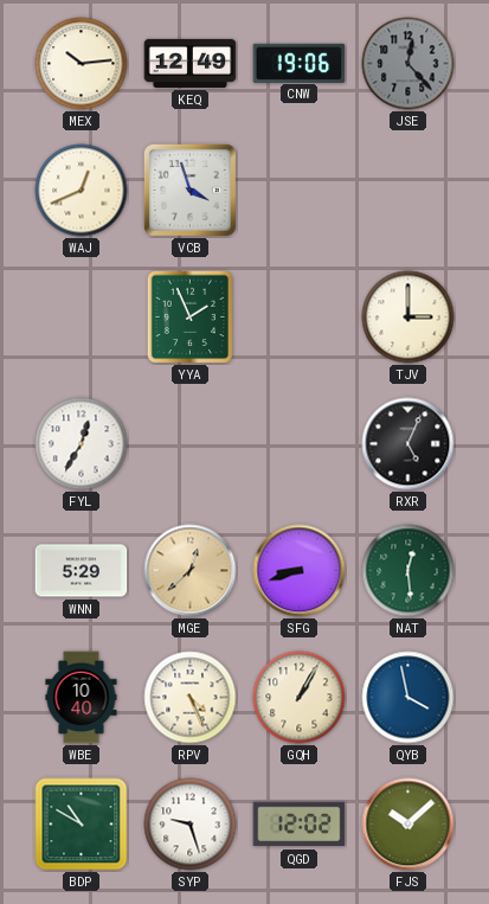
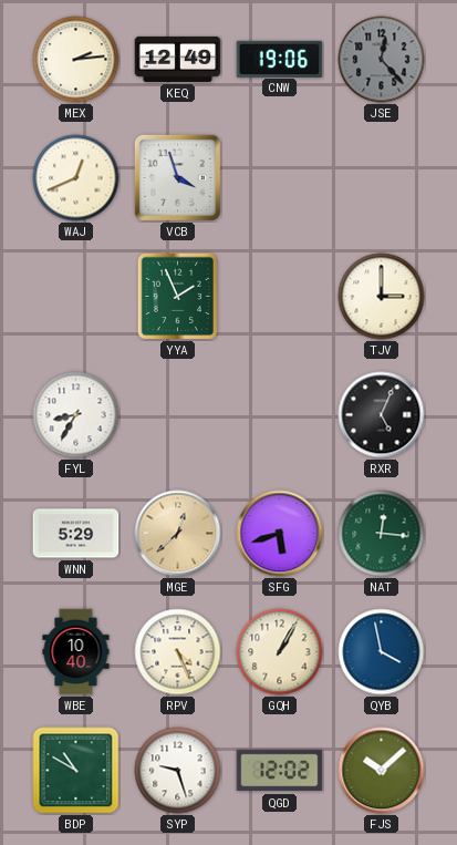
MEX: 10:14 -> 2:14
FYL: 12:35 -> 8:35
SFG: 8:42 -> 5:42
NAT: 12:29 -> 12:16
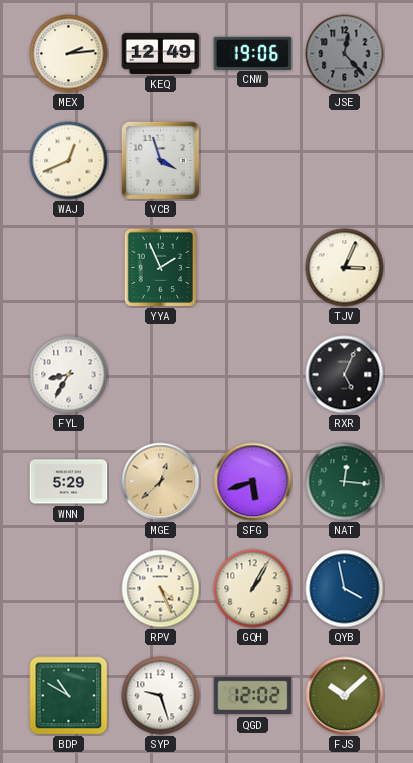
TJV: 3:00 -> 3:04
WBE: 10:40 -> none
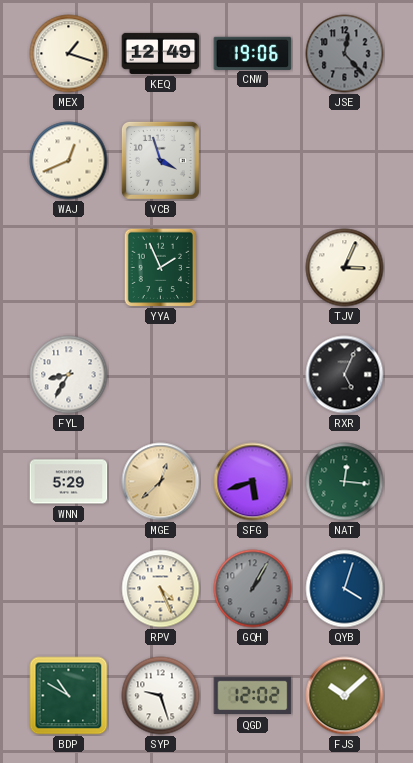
MEX: 2:14 -> 1:18
GQH dial: cream -> grey
QYB: 3:58 -> 4:03
